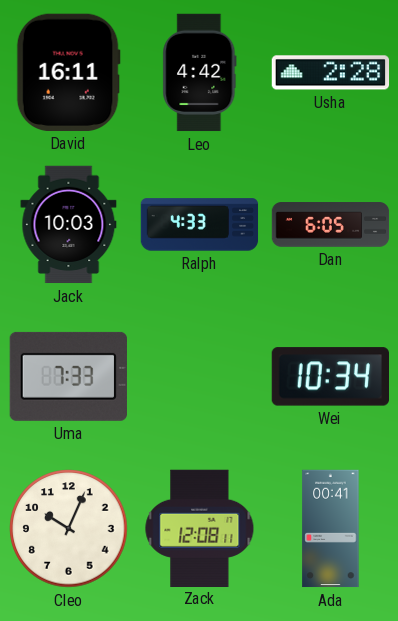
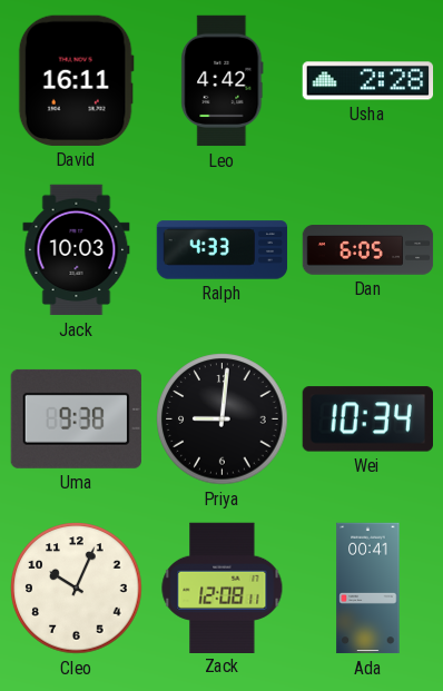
Uma: 7:33 -> 9:38
Priya: none -> 9:01
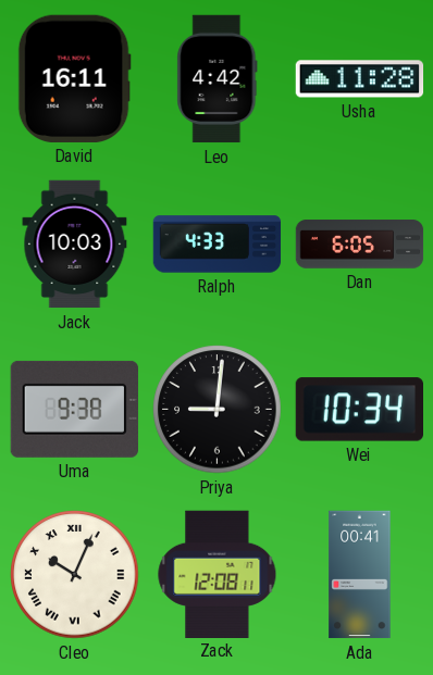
Usha: 2:28 -> 11:28
Cleo numerals: Arabic -> Roman
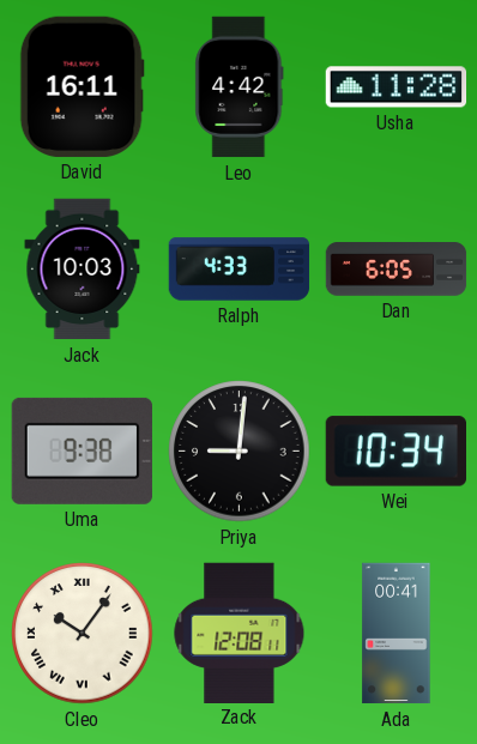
Cleo: 10:04 -> 10:06
